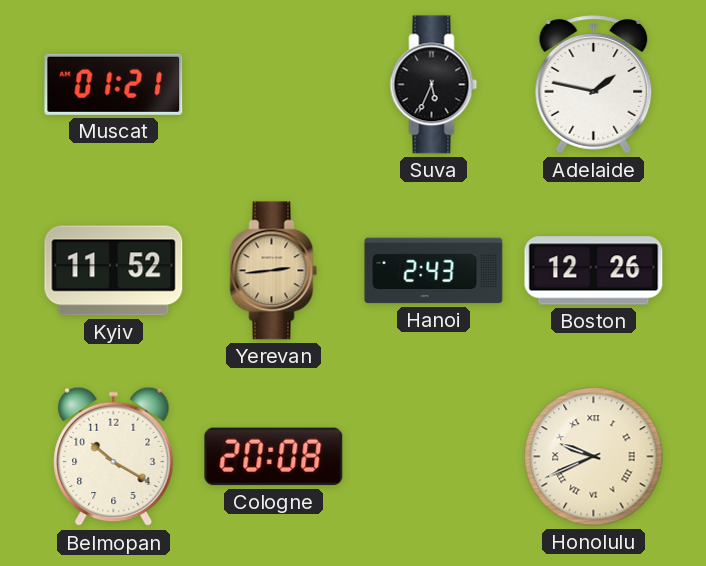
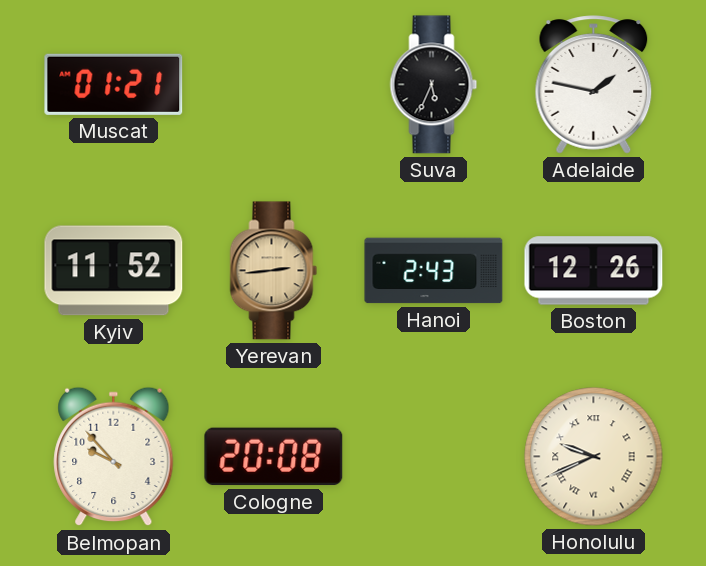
Belmopan: 10:20 -> 9:53
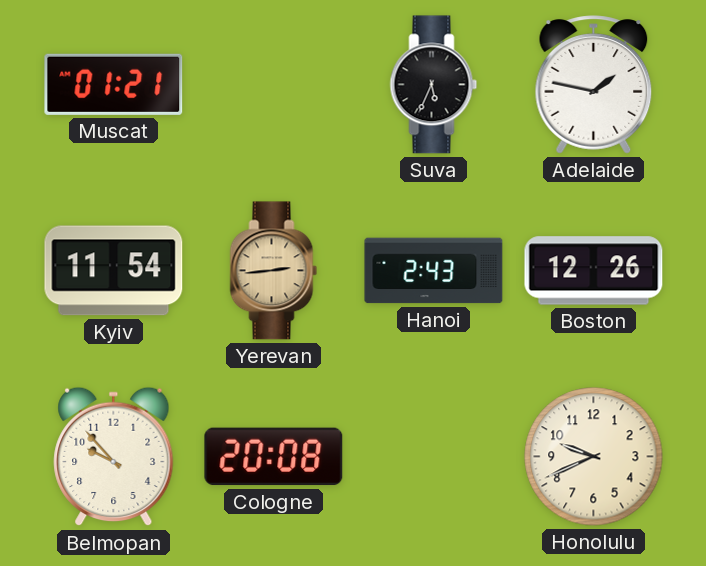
Kyiv: 11:52 -> 11:54
Honolulu numerals: Roman -> Arabic
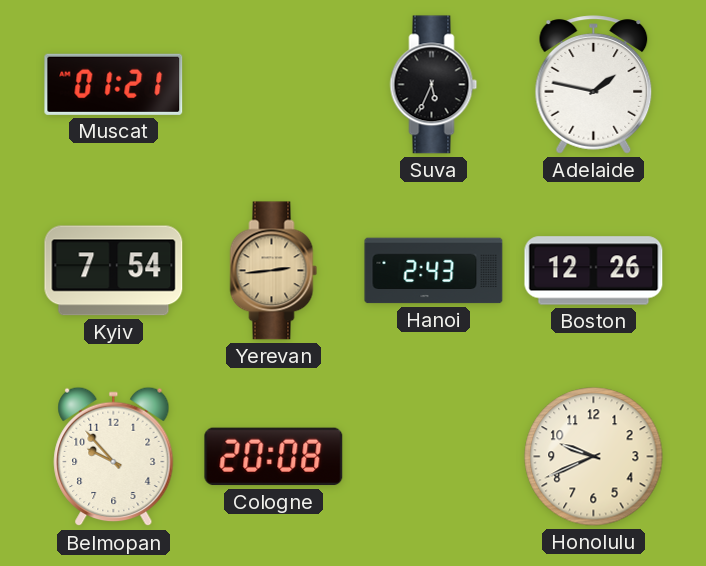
Kyiv: 11:54 -> 7:54
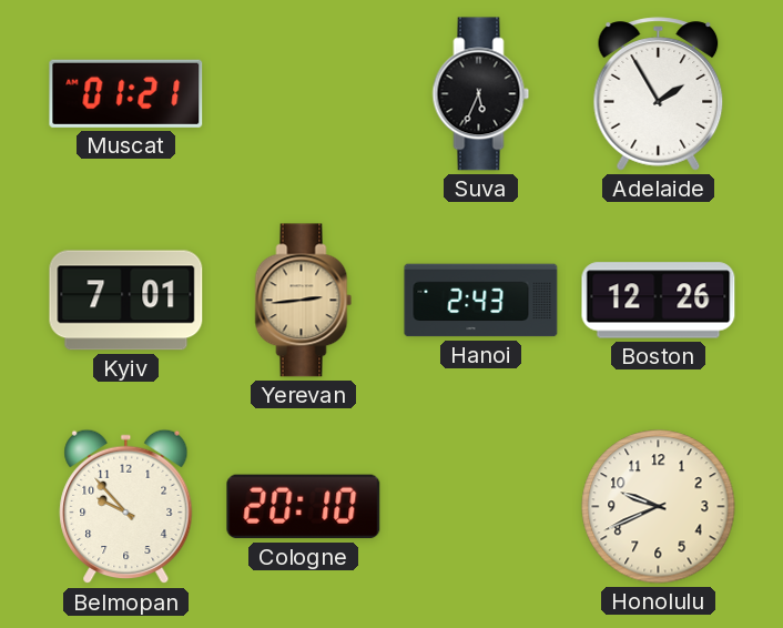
Adelaide: 1:47 -> 1:55
Kyiv: 7:54 -> 7:01
Cologne: 20:08 -> 20:10
